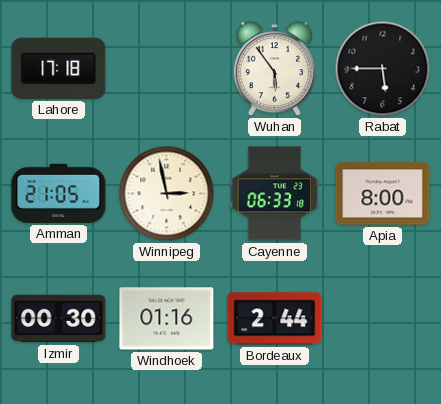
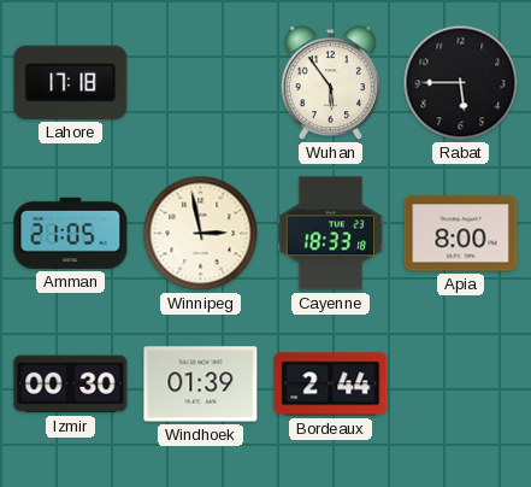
Cayenne: 06:33 -> 18:33
Windhoek: 01:16 -> 01:39
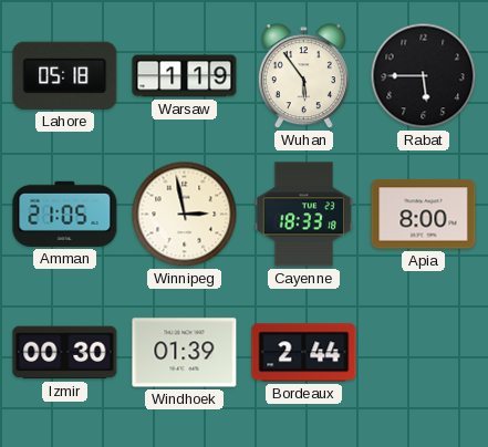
Lahore: 17:18 -> 05:18
Warsaw: none -> 1:19
